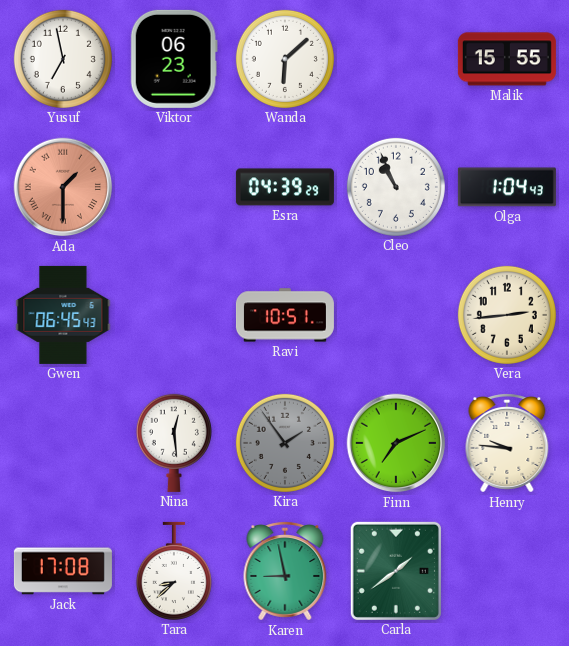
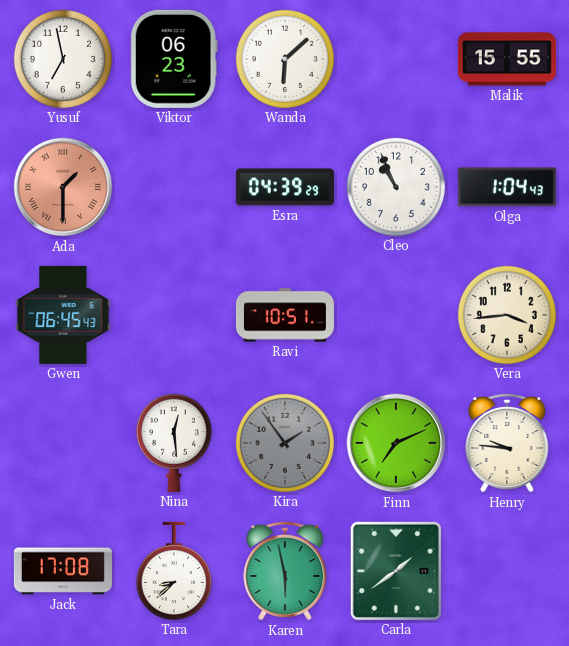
Vera: 2:44 -> 3:44
Karen: 8:58 -> 5:58
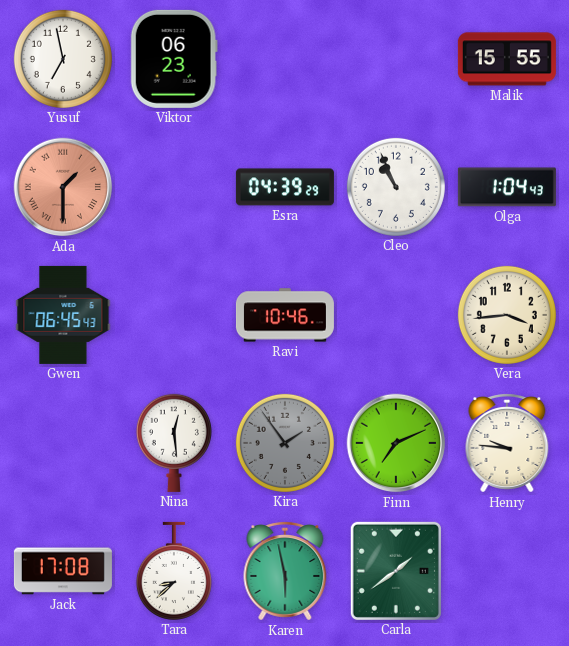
Wanda: 6:08 -> none
Ravi: 10:51 -> 10:46
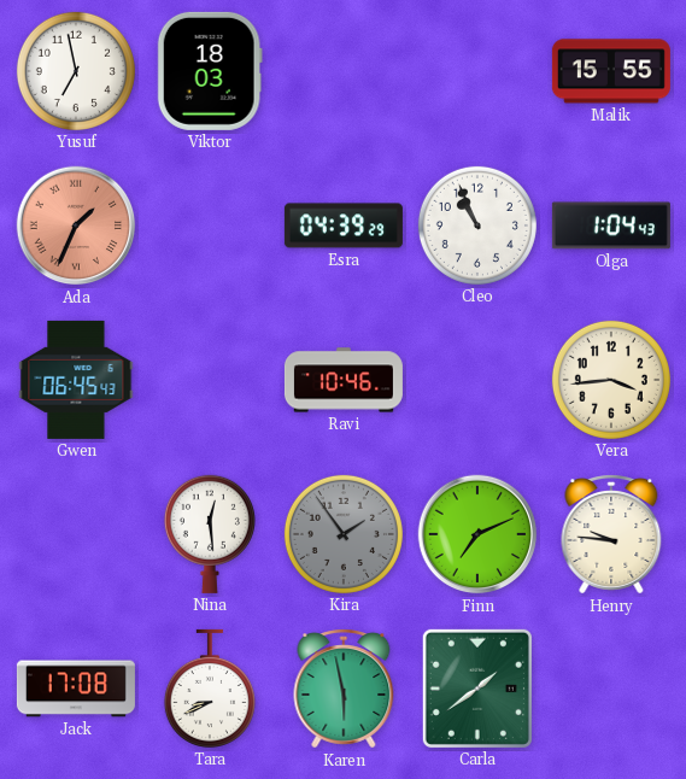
Viktor: 06:23 -> 18:03
Ada: 1:30 -> 1:34
Tara: 8:38 -> 8:41
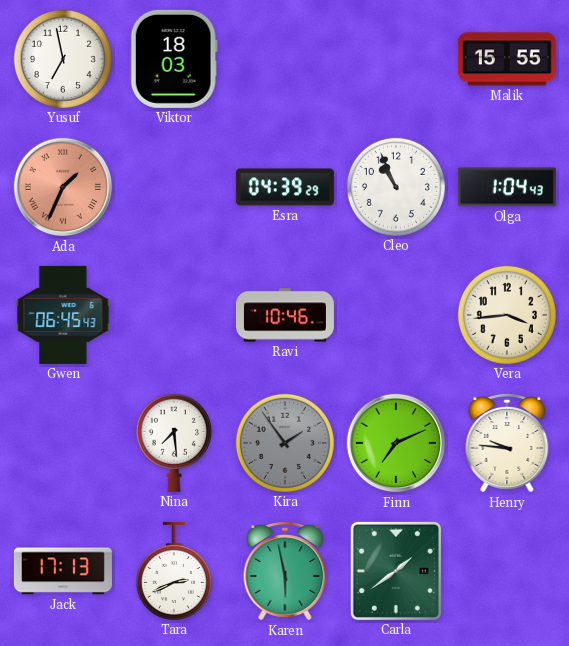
Nina: 12:29 -> 7:29
Jack: 17:08 -> 17:13
Tara: 8:41 -> 2:41
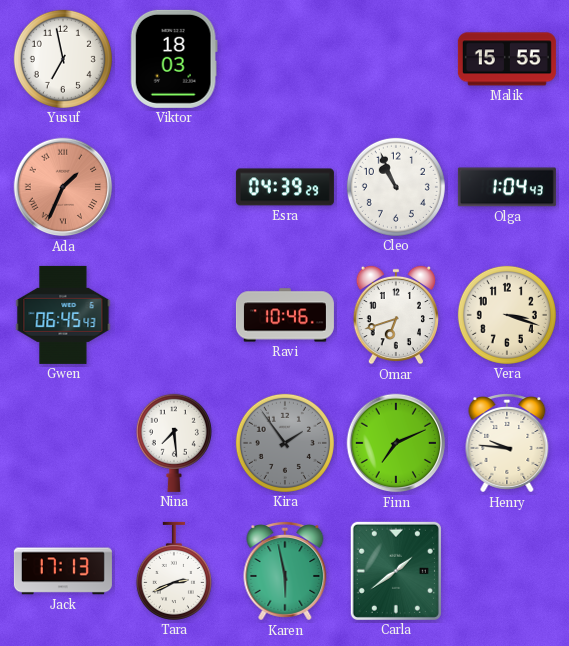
Omar: none -> 6:42
Vera: 3:44 -> 3:18
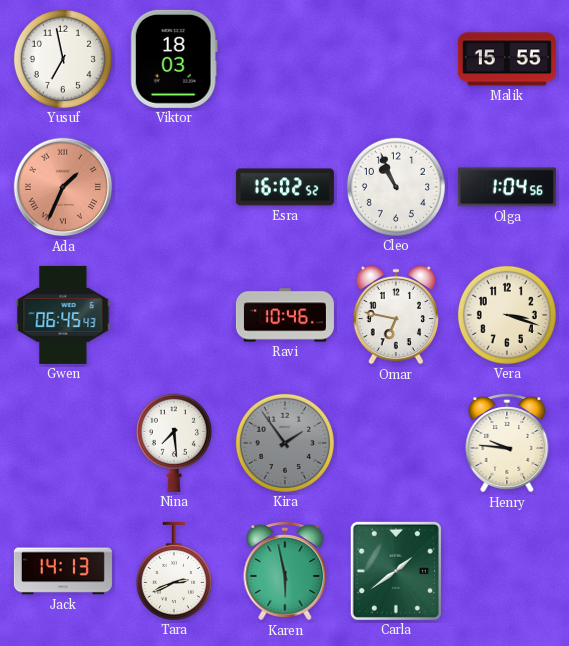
Esra: 04:39 -> 16:02
Olga: 1:04:43 -> 1:04:56
Omar: 6:42 -> 6:47
Finn: 7:11 -> none
Jack: 17:13 -> 14:13
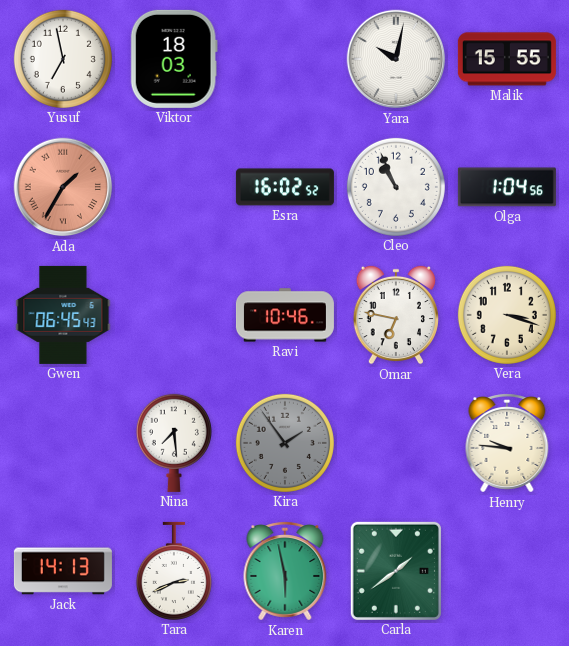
Yara: none -> 10:02
Ada: 1:34 -> 1:35
